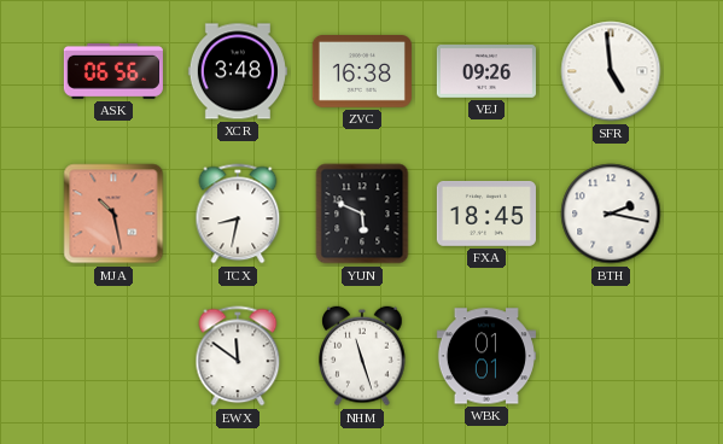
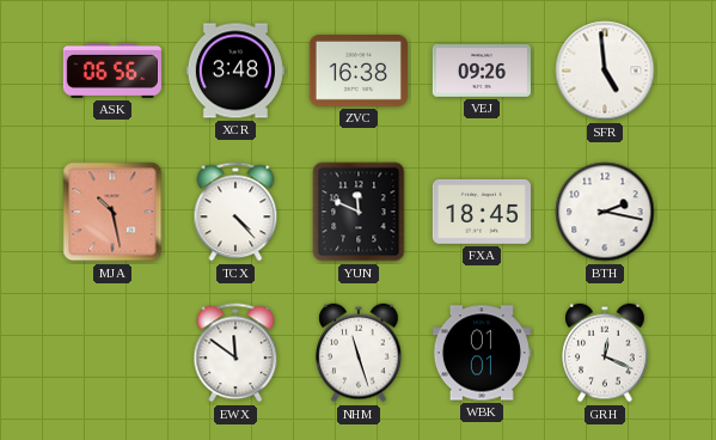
TCX: 8:32 -> 4:23
YUN: 5:49 -> 11:49
GRH: none -> 12:19
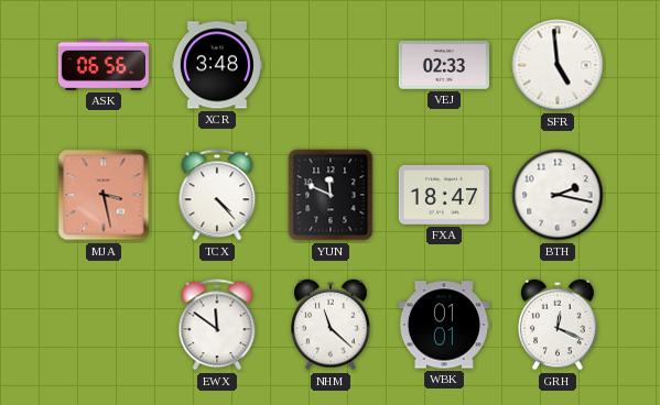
ZVC: 16:38 -> none
VEJ: 09:26 -> 02:33
MJA: 10:28 -> 3:28
FXA: 18:45 -> 18:47
NHM: 11:27 -> 11:22
